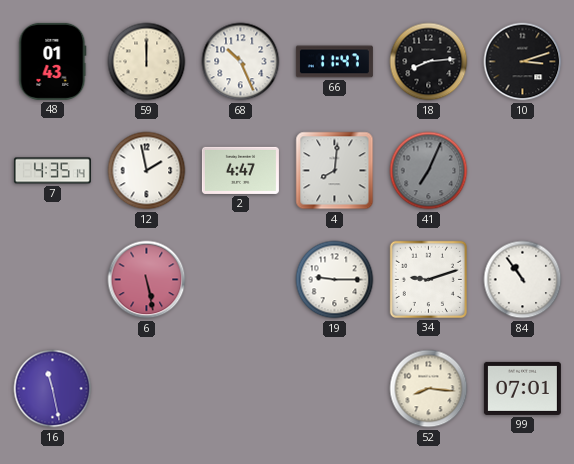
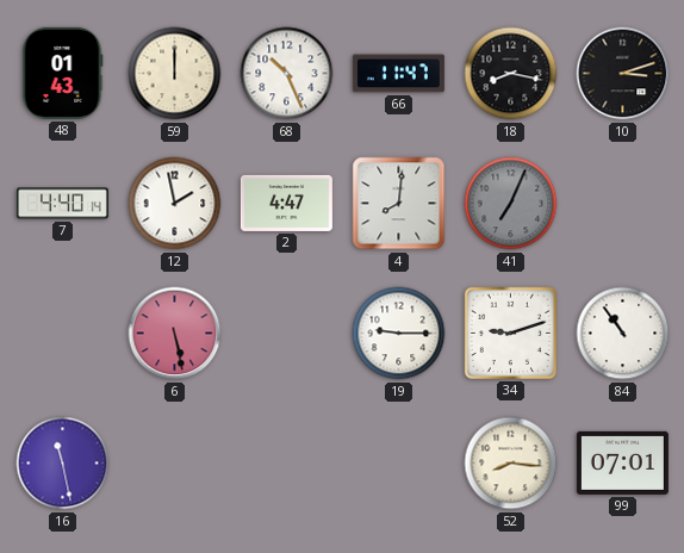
18: 8:14 -> 8:17
7: 4:35 -> 4:40
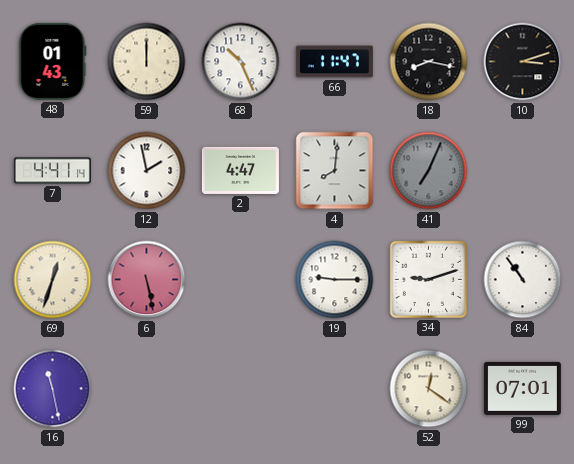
7: 4:40 -> 4:41
69: none -> 12:33
52: 8:16 -> 12:21
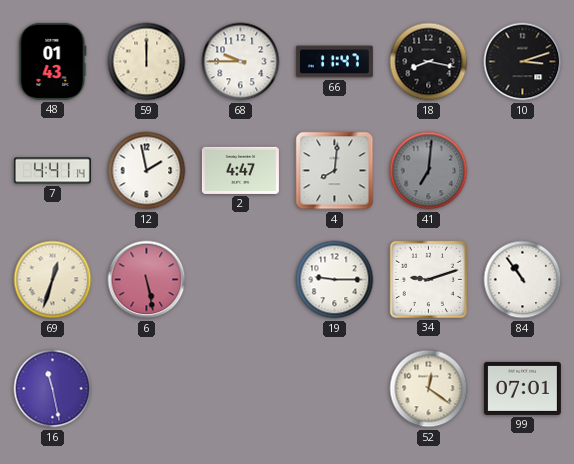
68: 10:26 -> 9:45
41: 7:04 -> 7:01
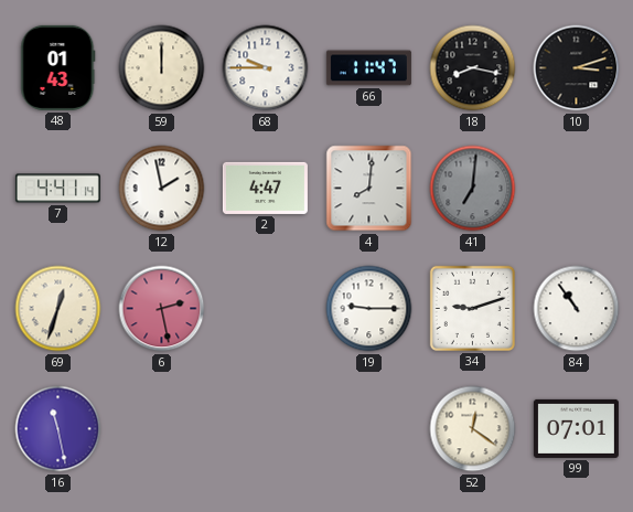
6: 5:28 -> 2:28
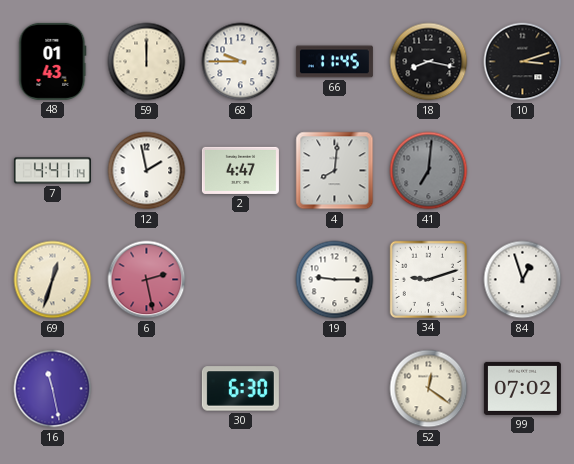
66: 11:47 -> 11:45
84: 10:54 -> 12:57
30: none -> 6:30
99: 07:01 -> 07:02
